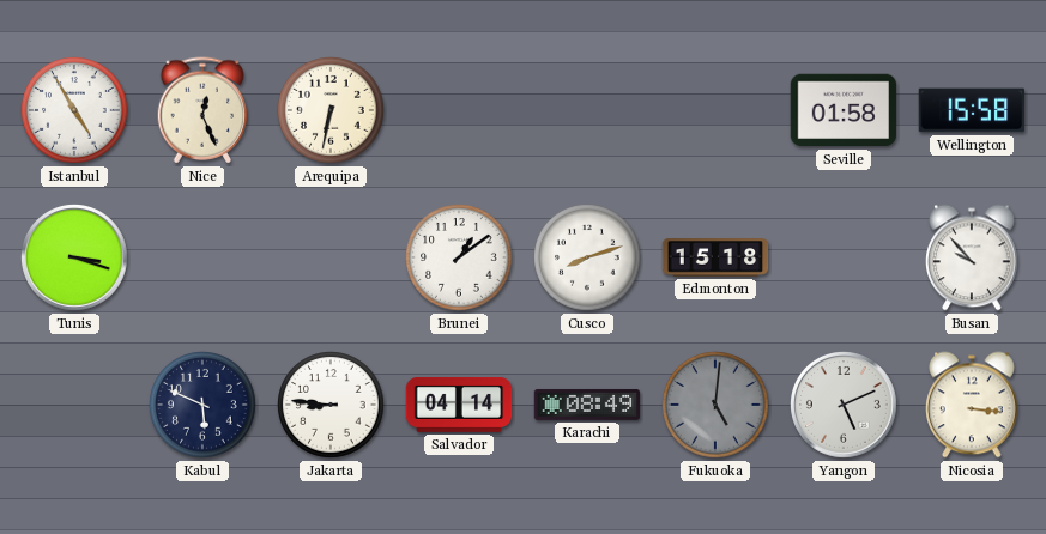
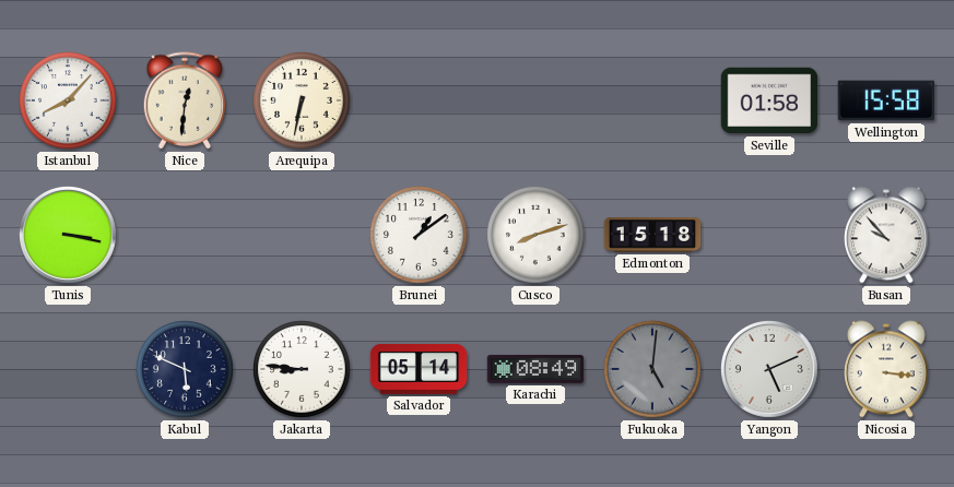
Istanbul: 4:55 -> 8:07
Nice: 12:26 -> 12:31
Tunis: 3:18 -> 3:17
Salvador: 04:14 -> 05:14
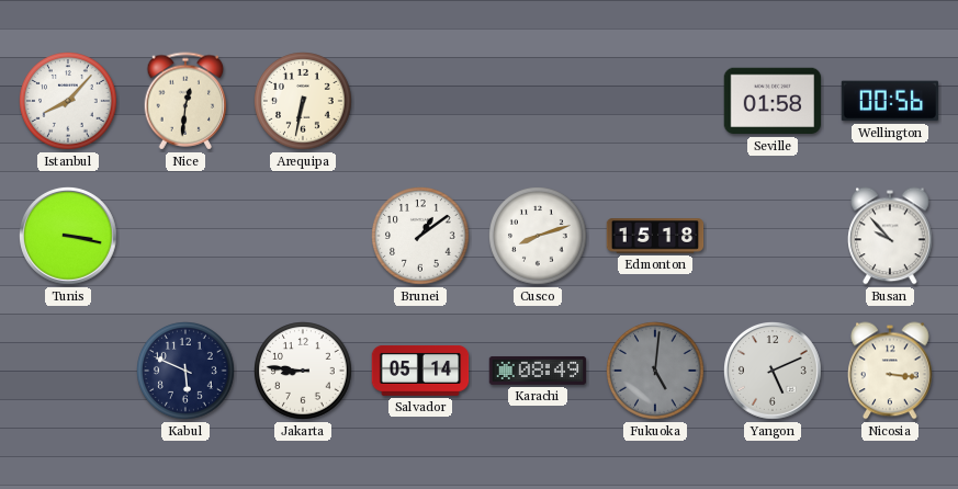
Wellington: 15:58 -> 00:56
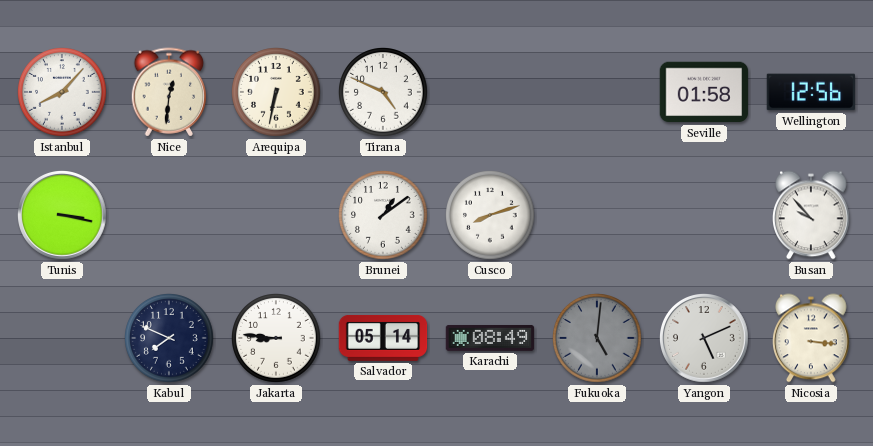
Tirana: none -> 4:49
Wellington: 00:56 -> 12:56
Edmonton: 15:18 -> none
Kabul: 5:49 -> 7:49
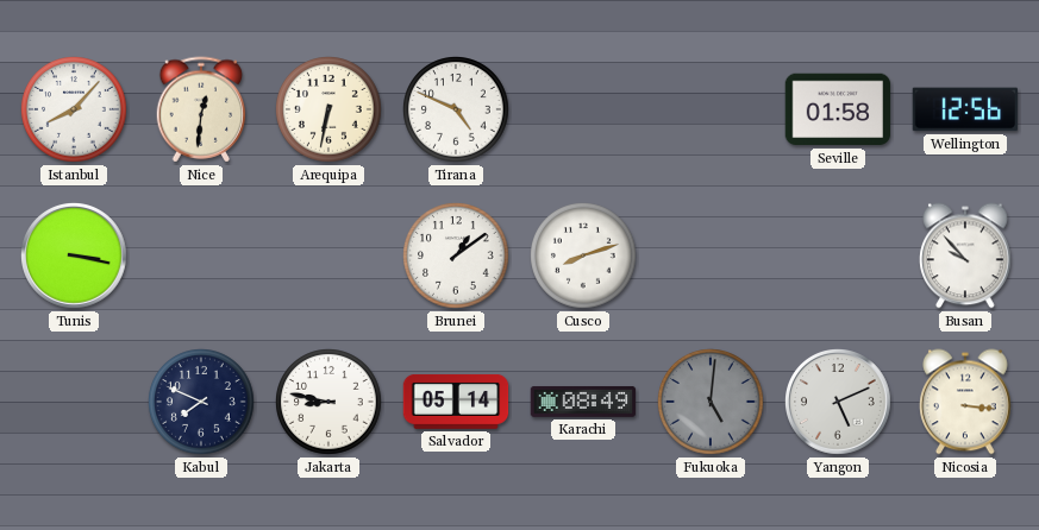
Jakarta: 8:46 -> 8:47
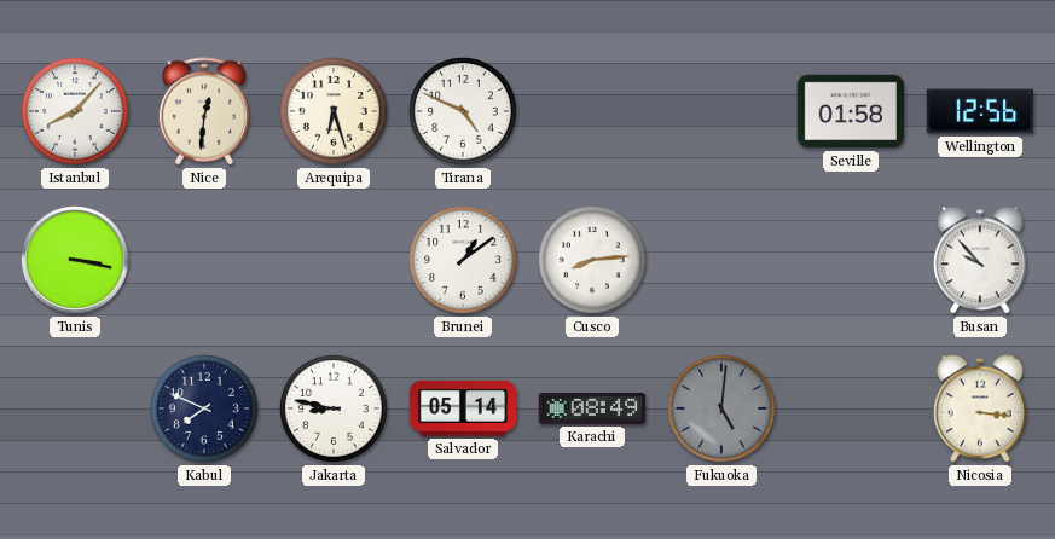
Arequipa: 6:32 -> 6:27
Cusco: 8:12 -> 8:14
Yangon: 5:11 -> none
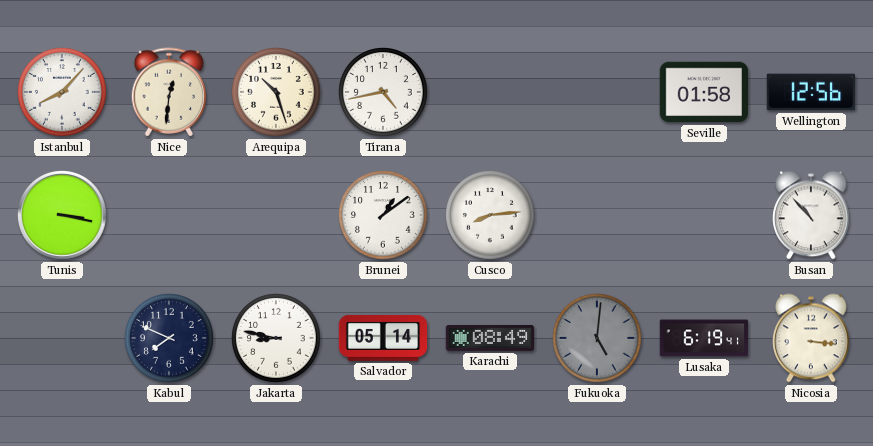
Arequipa: 6:27 -> 10:27
Tirana: 4:49 -> 4:43
Busan: 9:53 -> 10:53
Lusaka: none -> 6:19
